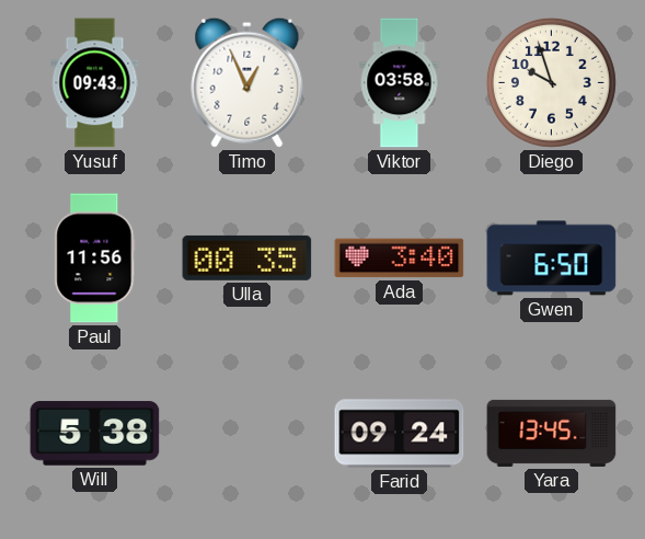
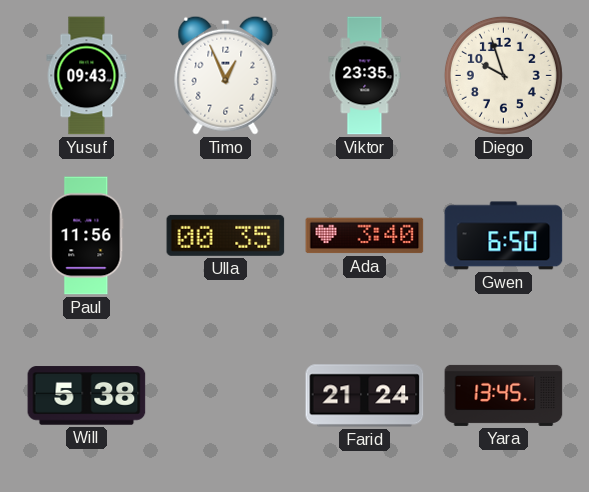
Viktor: 03:58 -> 23:35
Farid: 09:24 -> 21:24
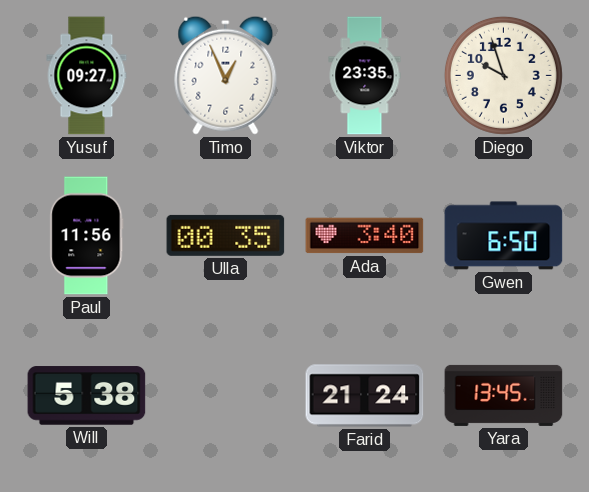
Yusuf: 09:43 -> 09:27
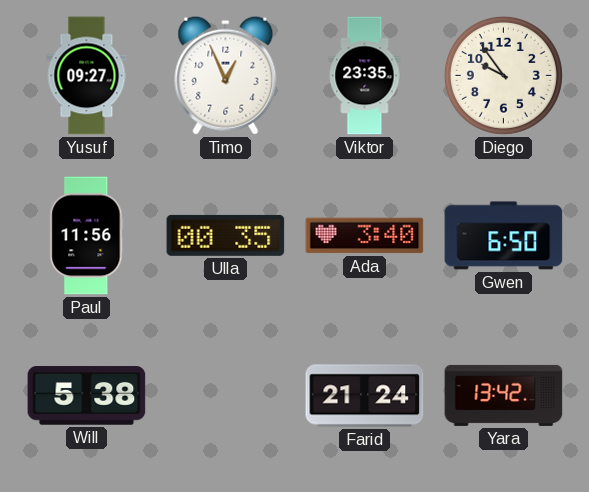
Diego: 9:57 -> 9:54
Yara: 13:45 -> 13:42
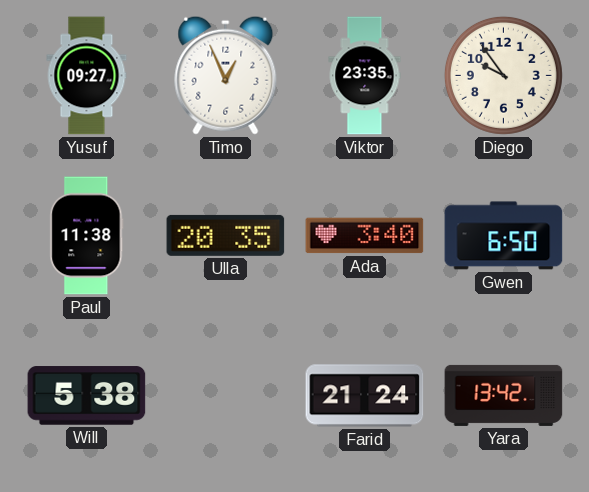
Paul: 11:56 -> 11:38
Ulla: 00:35 -> 20:35
